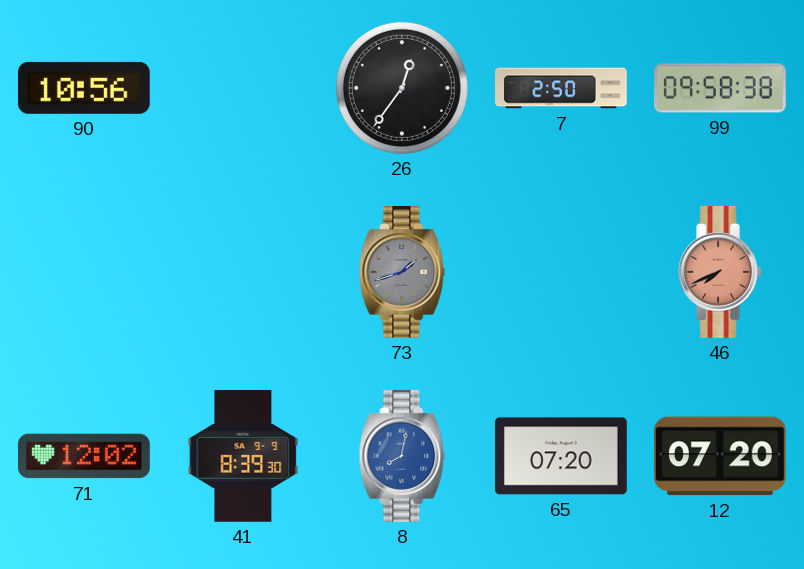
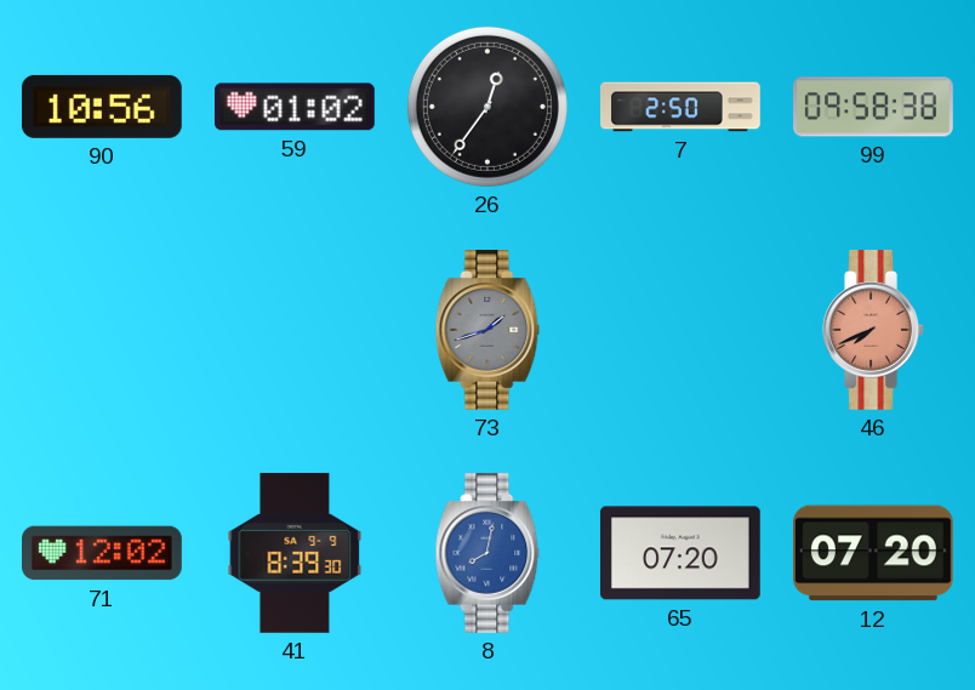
59: none -> 01:02
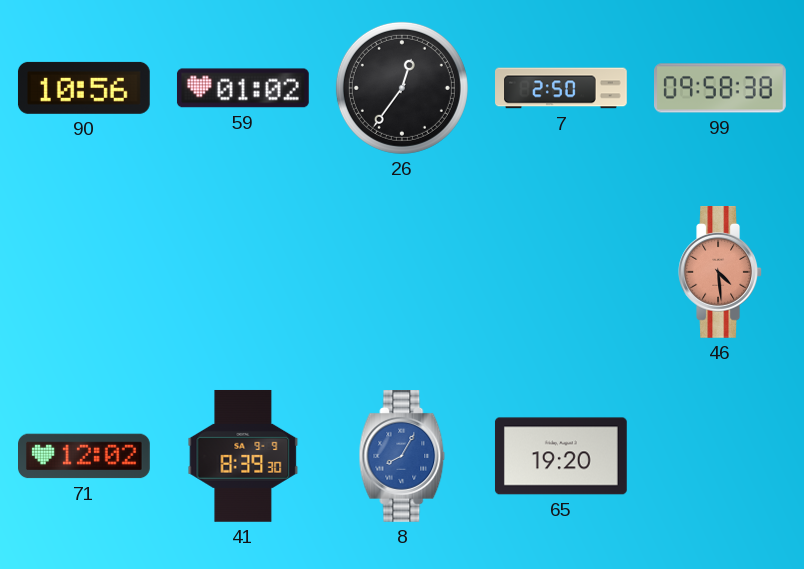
73: 1:42 -> none
46: 7:41 -> 4:29
8: 8:02 -> 8:05
65: 07:20 -> 19:20
12: 07:20 -> none
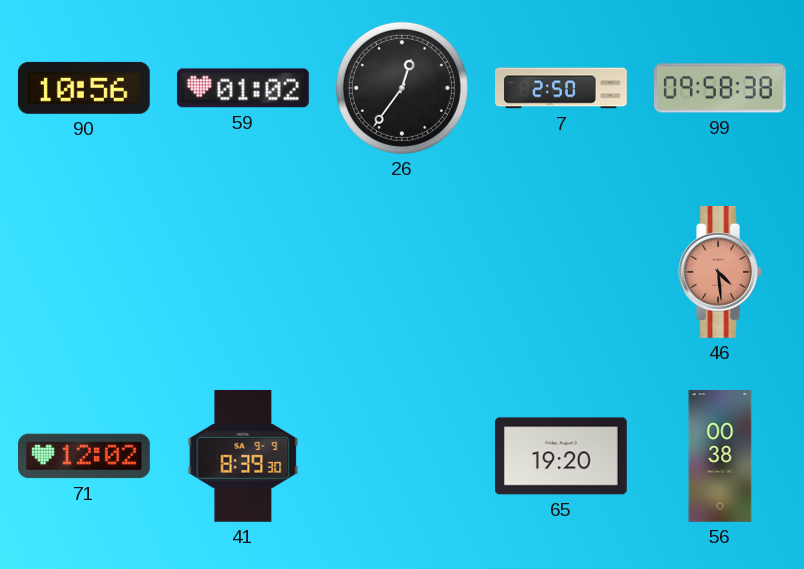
8: 8:05 -> none
56: none -> 00:38
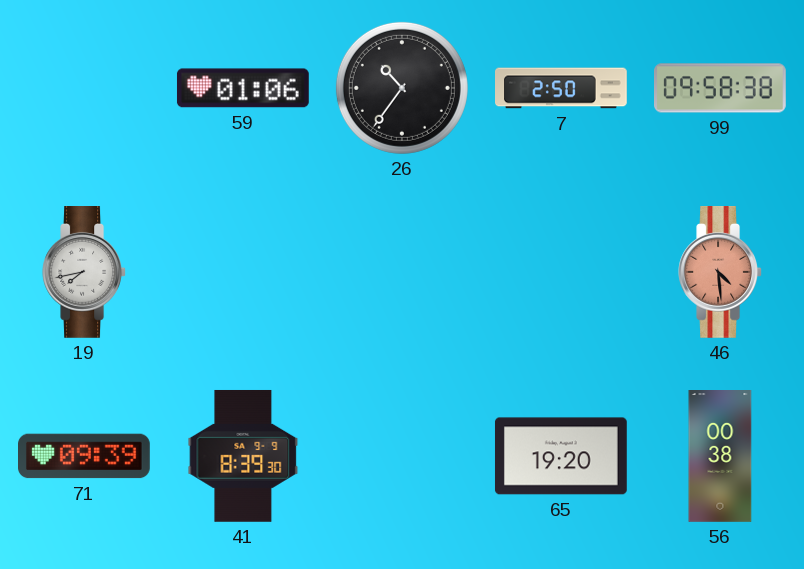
90: 10:56 -> none
59: 01:02 -> 01:06
26: 12:36 -> 10:36
19: none -> 7:43
71: 12:02 -> 09:39
